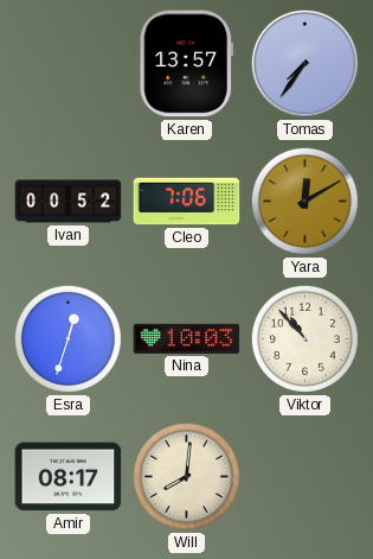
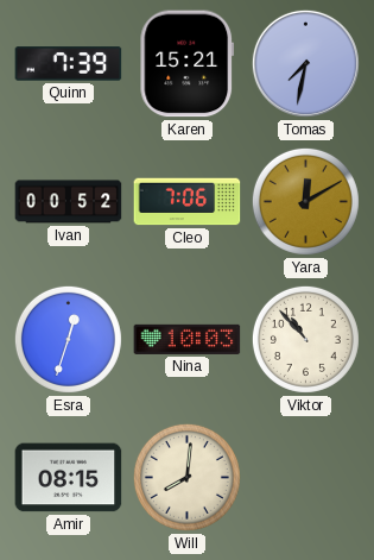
Quinn: none -> 7:39
Karen: 13:57 -> 15:21
Tomas: 7:36 -> 7:32
Amir: 08:17 -> 08:15
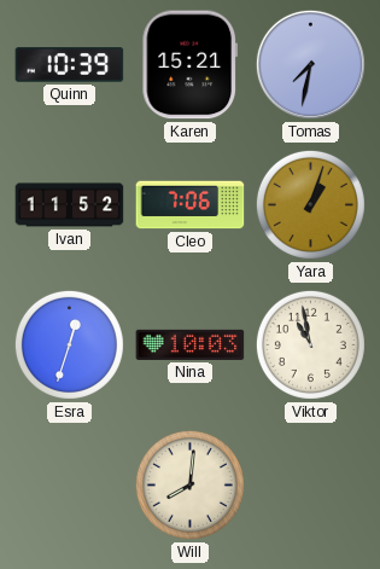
Quinn: 7:39 -> 10:39
Ivan: 00:52 -> 11:52
Yara: 12:10 -> 1:03
Viktor: 10:53 -> 10:58
Amir: 08:15 -> none
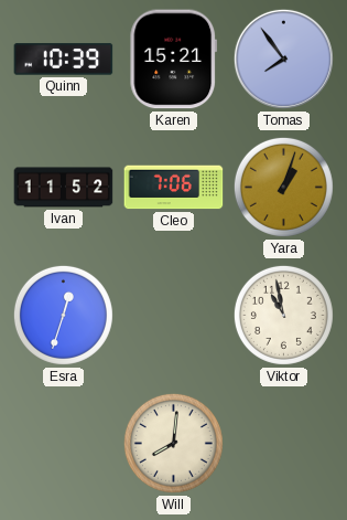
Tomas: 7:32 -> 7:54
Nina: 10:03 -> none
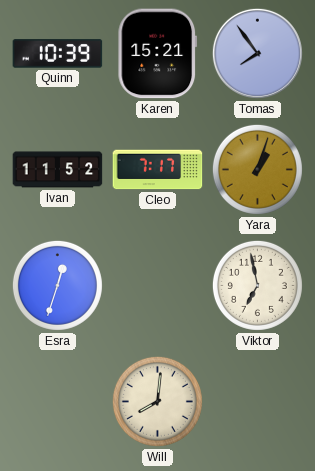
Cleo: 7:06 -> 7:17
Viktor: 10:58 -> 6:58
